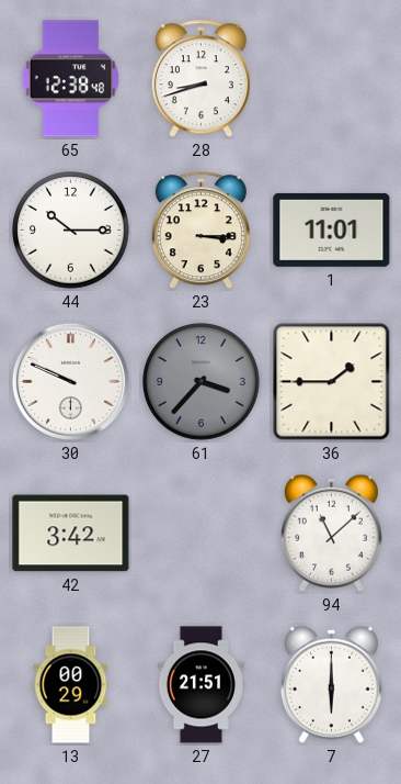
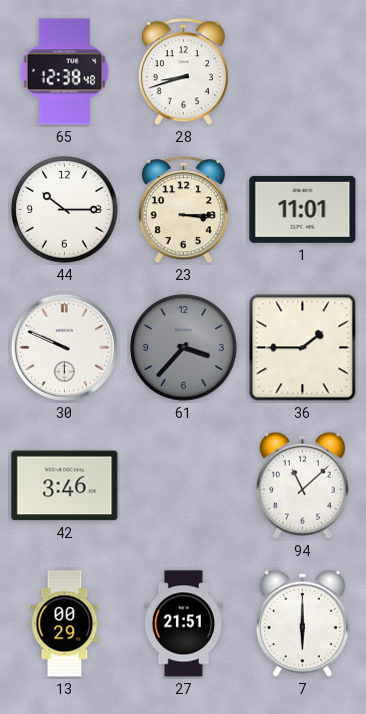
42: 3:42 -> 3:46
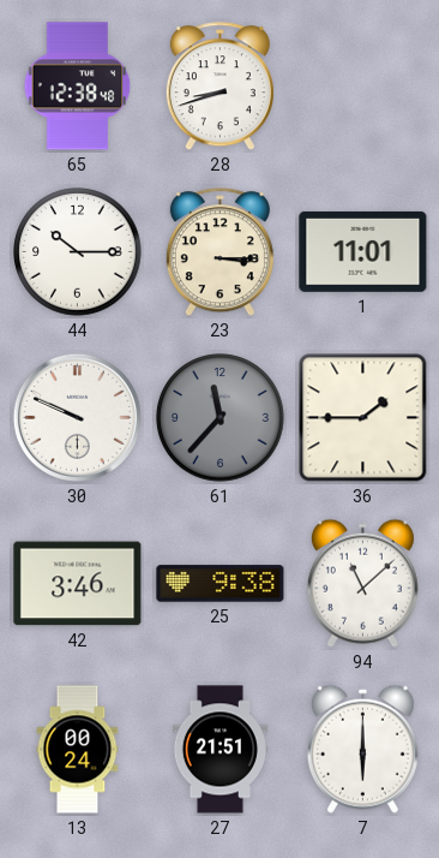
61: 3:37 -> 11:37
25: none -> 9:38
13: 00:29 -> 00:24
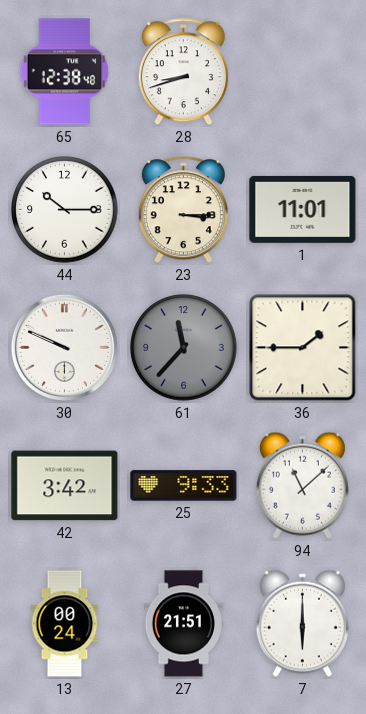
42: 3:46 -> 3:42
25: 9:38 -> 9:33
